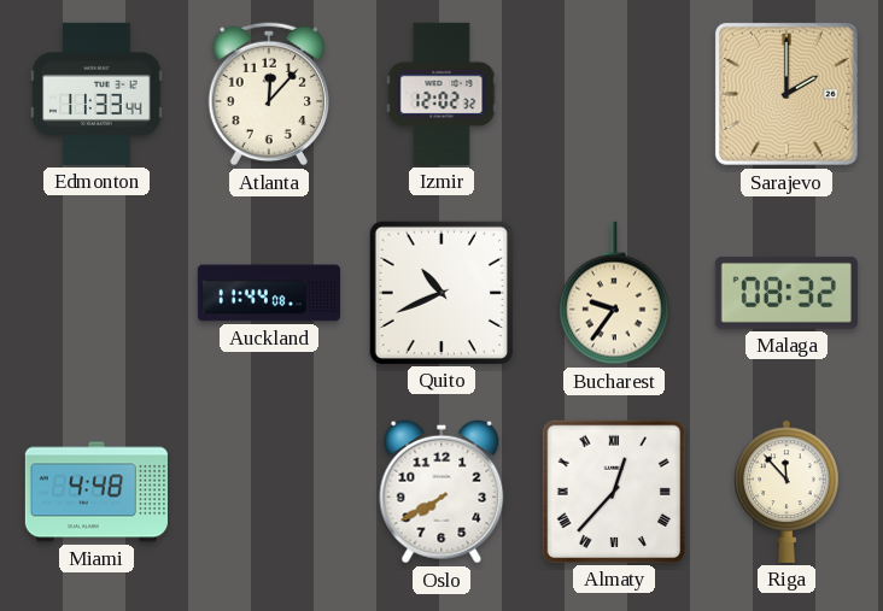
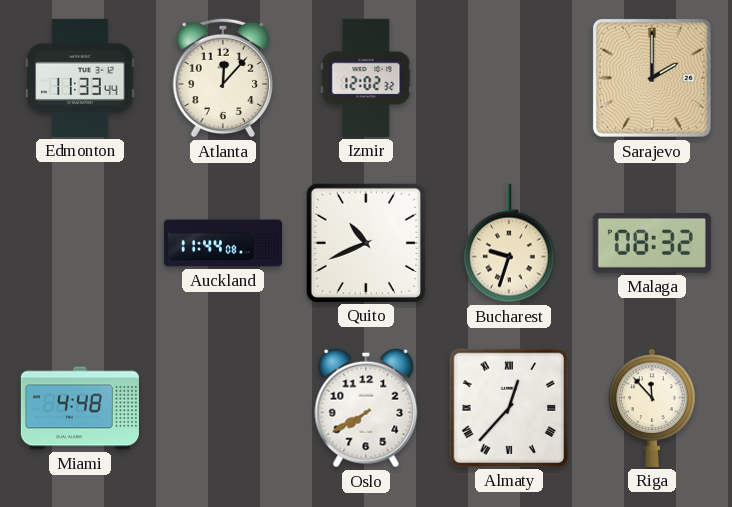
Bucharest: 9:36 -> 9:33
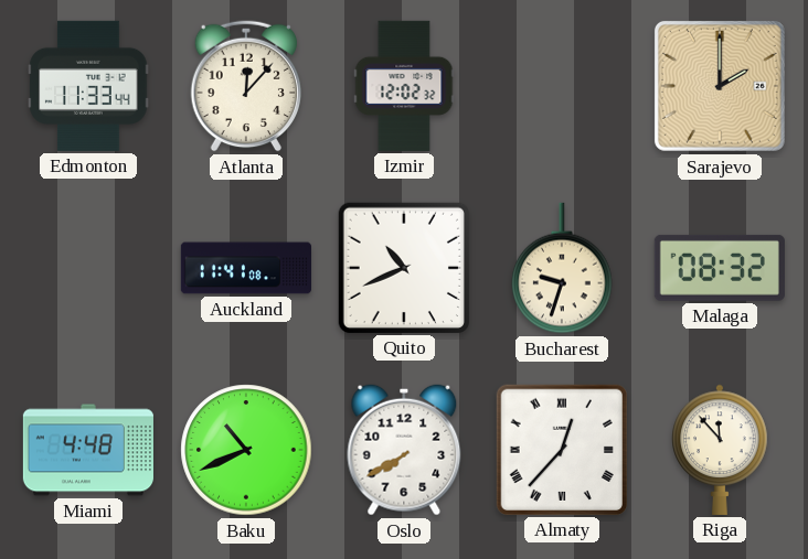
Auckland: 11:44 -> 11:41
Baku: none -> 10:41
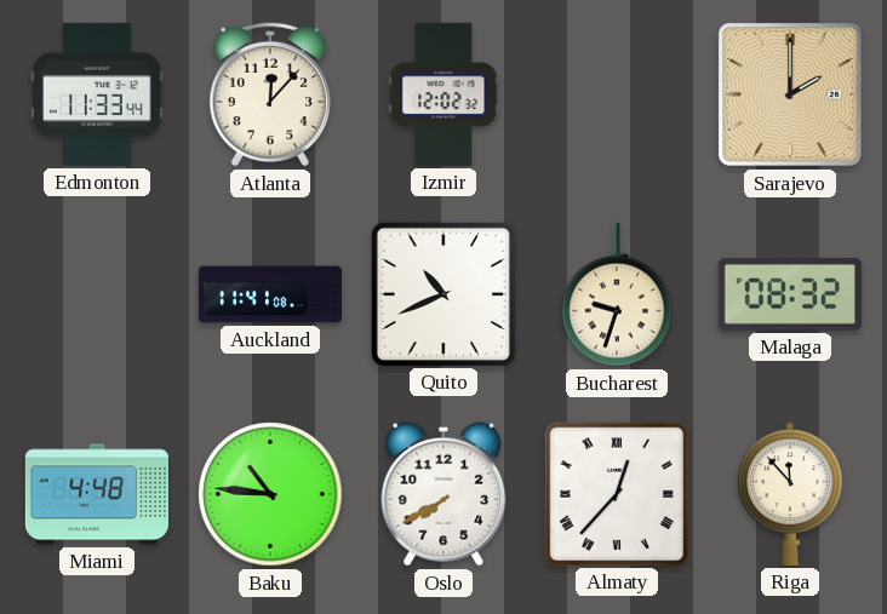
Baku: 10:41 -> 10:46
